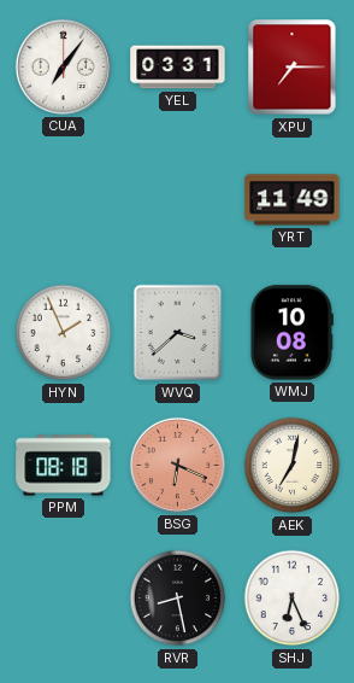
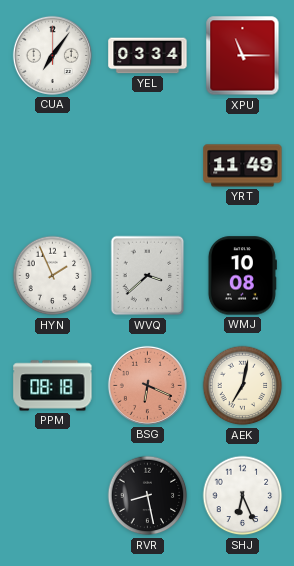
YEL: 03:31 -> 03:34
XPU: 7:15 -> 11:15
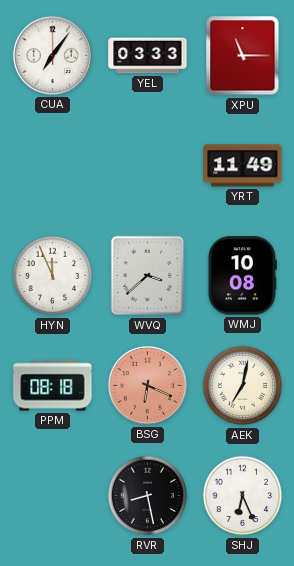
YEL: 03:34 -> 03:33
HYN: 1:56 -> 11:56
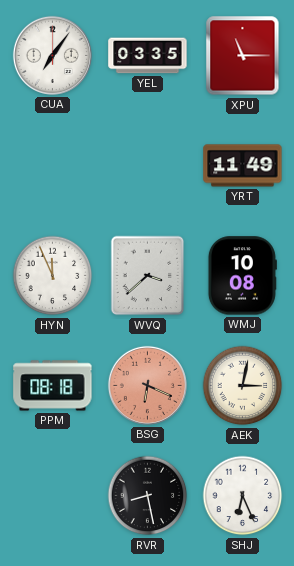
YEL: 03:33 -> 03:35
AEK: 7:02 -> 3:02
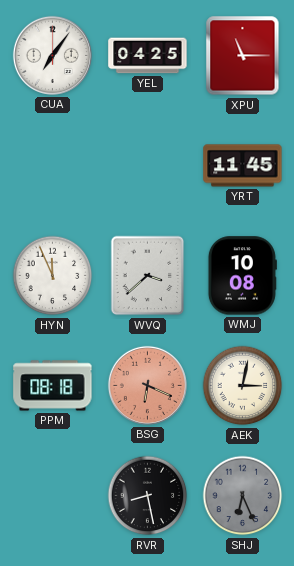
YEL: 03:35 -> 04:25
YRT: 11:49 -> 11:45
SHJ dial: white -> grey
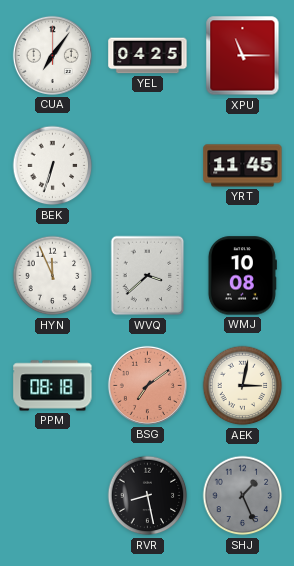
BEK: none -> 6:33
BSG: 6:19 -> 7:09
SHJ: 6:26 -> 1:26
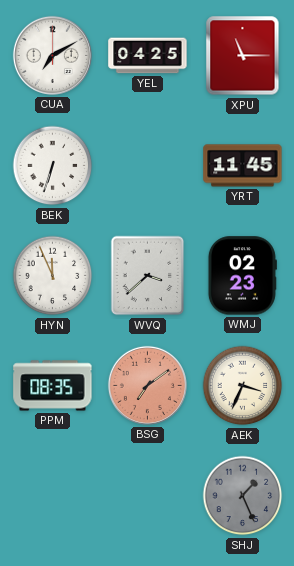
CUA: 7:06 -> 7:10
WMJ: 10:08 -> 02:23
PPM: 08:18 -> 08:35
AEK: 3:02 -> 3:34
RVR: 8:28 -> none
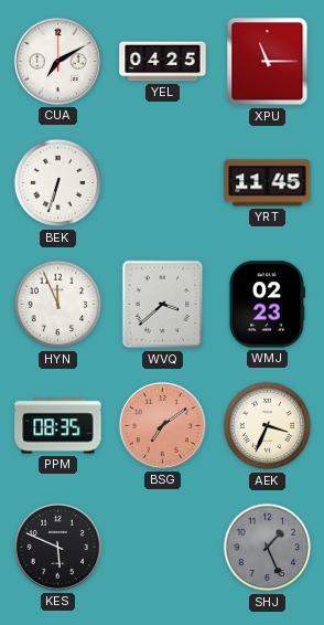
KES: none -> 5:49
